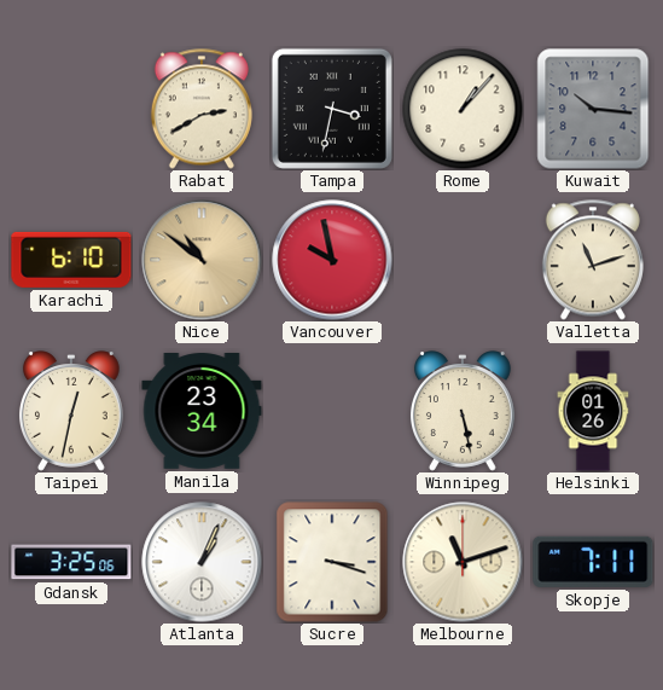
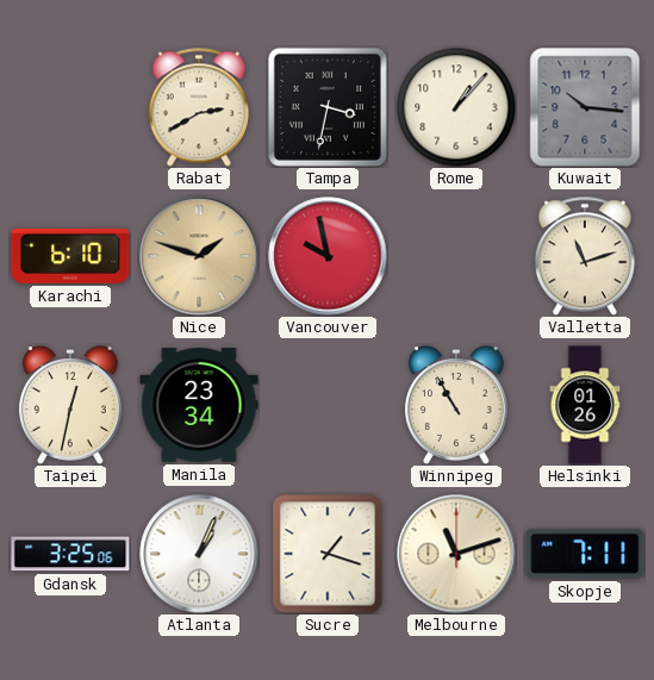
Nice: 10:51 -> 1:48
Winnipeg: 5:28 -> 10:55
Sucre: 3:18 -> 1:18
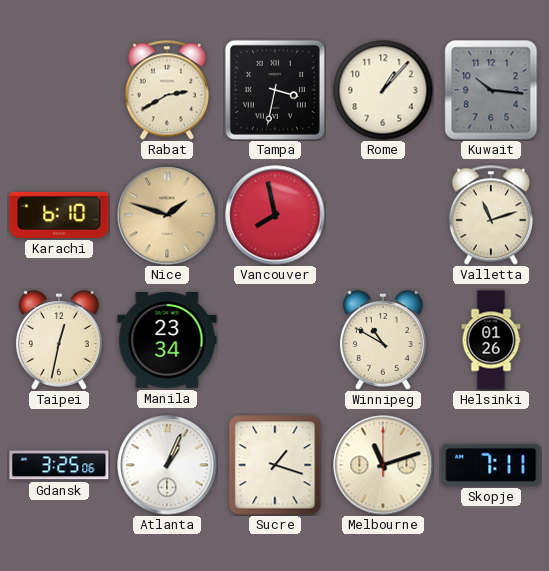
Vancouver: 9:58 -> 7:58
Winnipeg: 10:55 -> 10:50
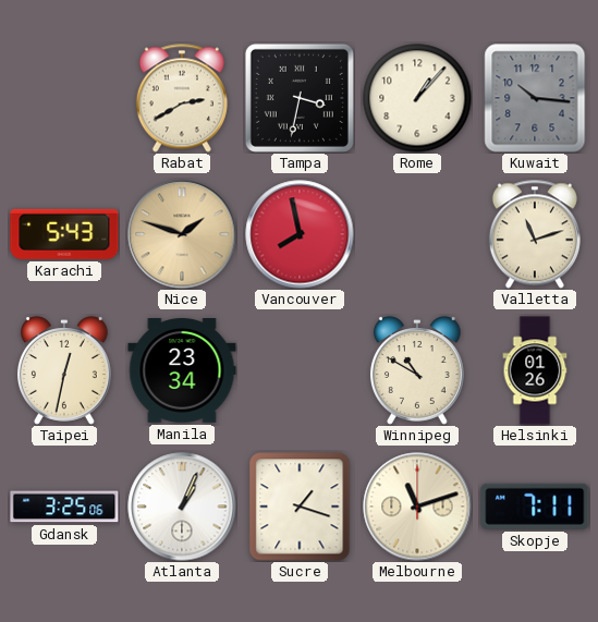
Karachi: 6:10 -> 5:43
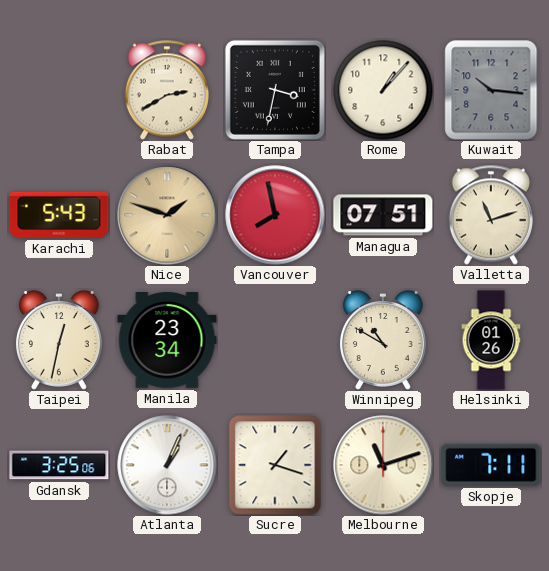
Managua: none -> 07:51
